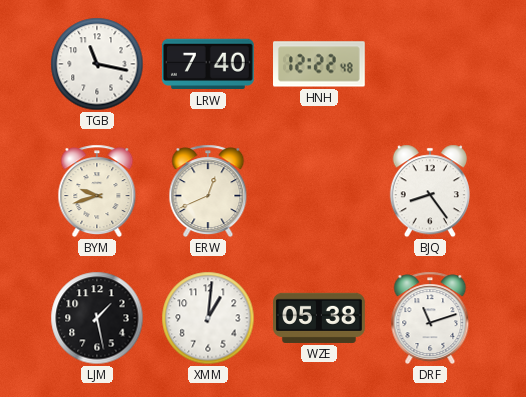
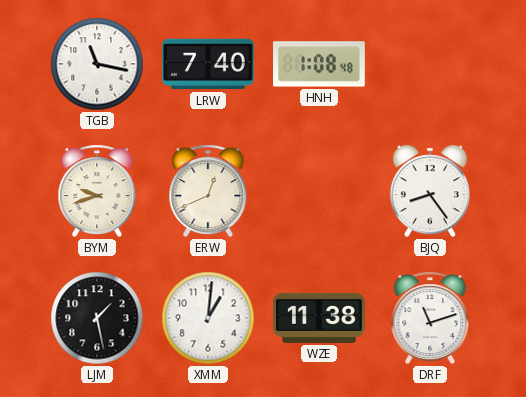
HNH: 12:22 -> 1:08
WZE: 05:38 -> 11:38
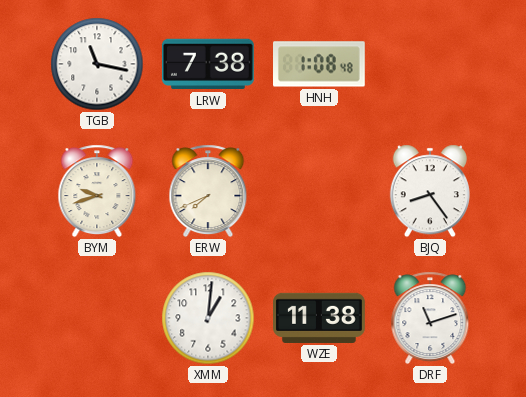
LRW: 7:40 -> 7:38
ERW: 12:41 -> 7:41
LJM: 1:28 -> none
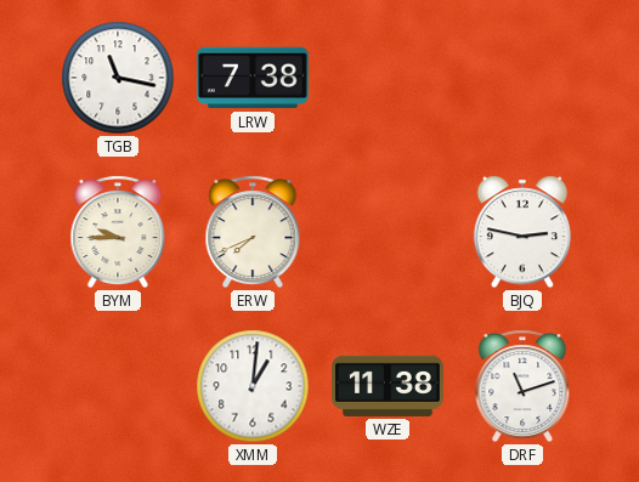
HNH: 1:08 -> none
BYM: 9:42 -> 9:45
BJQ: 8:24 -> 2:47
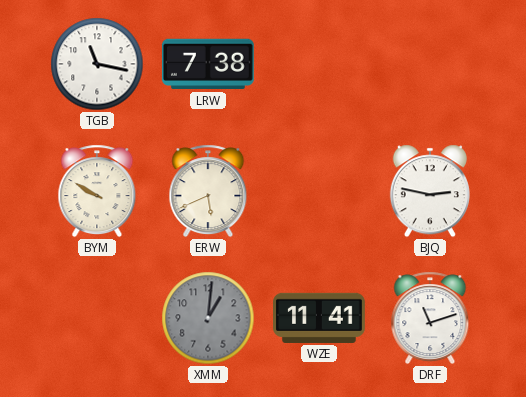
BYM: 9:45 -> 9:50
ERW: 7:41 -> 5:41
XMM dial: white -> grey
WZE: 11:38 -> 11:41
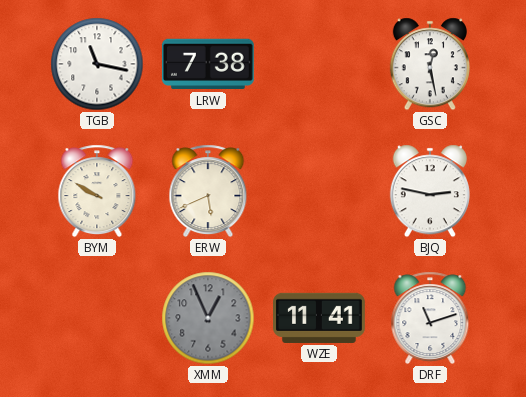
GSC: none -> 12:28
XMM: 1:01 -> 12:56
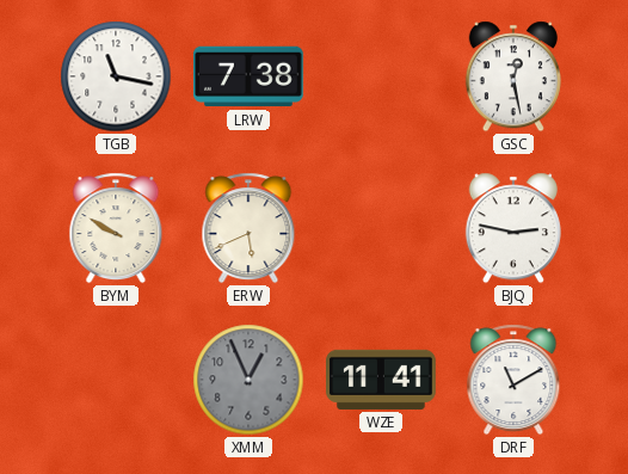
DRF: 11:12 -> 11:10
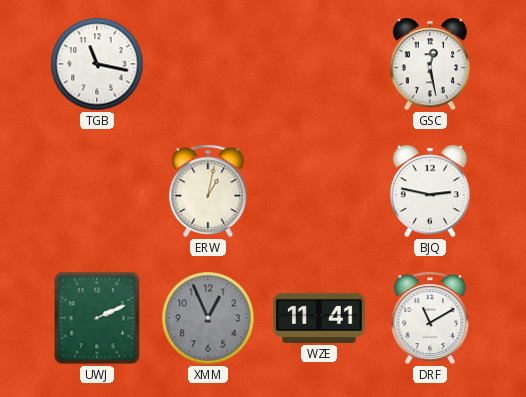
LRW: 7:38 -> none
BYM: 9:50 -> none
ERW: 5:41 -> 1:02
UWJ: none -> 2:11
